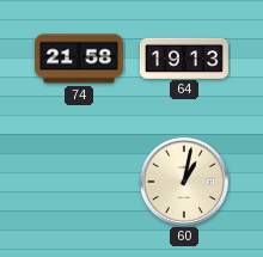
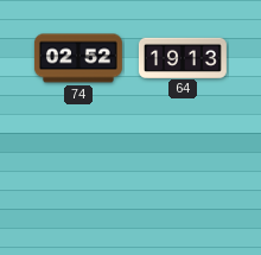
74: 21:58 -> 02:52
60: 1:02 -> none
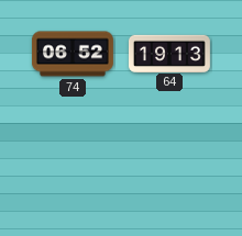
74: 02:52 -> 06:52
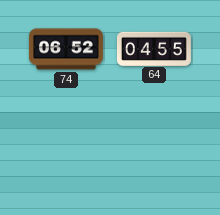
64: 19:13 -> 04:55
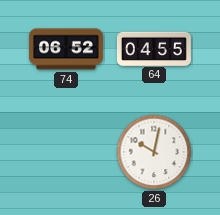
26: none -> 10:02
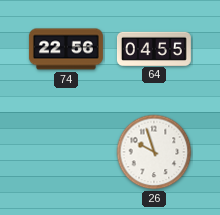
74: 06:52 -> 22:56
26: 10:02 -> 9:57
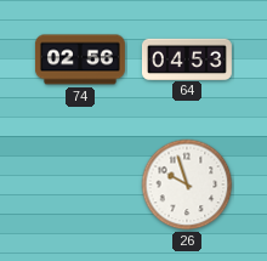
74: 22:56 -> 02:56
64: 04:55 -> 04:53
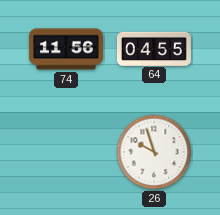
74: 02:56 -> 11:56
64: 04:53 -> 04:55
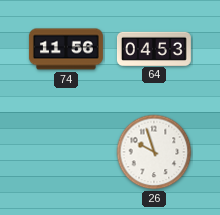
64: 04:55 -> 04:53
